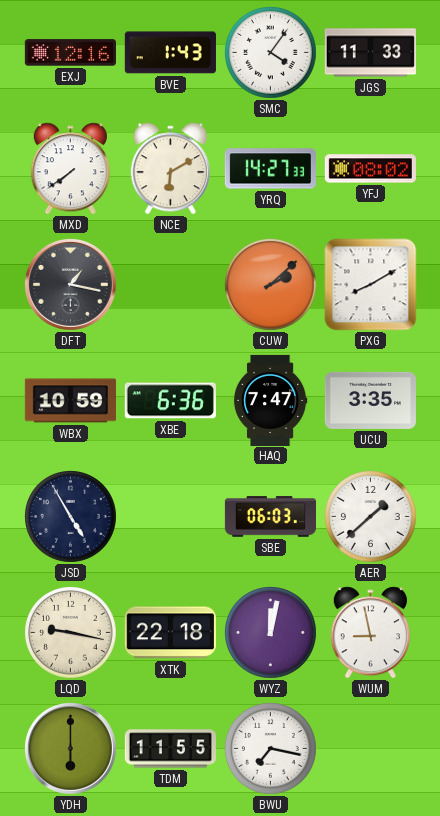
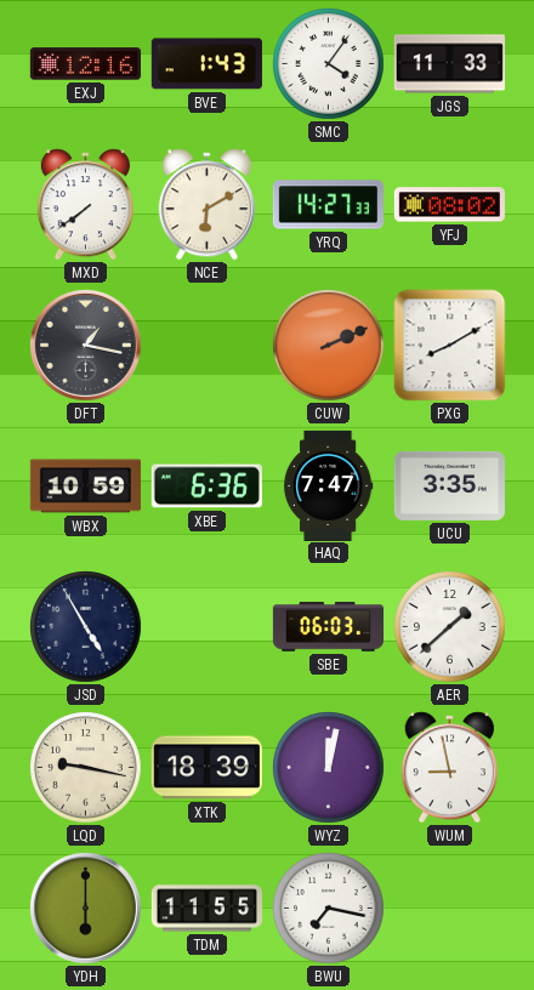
CUW: 2:08 -> 2:11
XTK: 22:18 -> 18:39
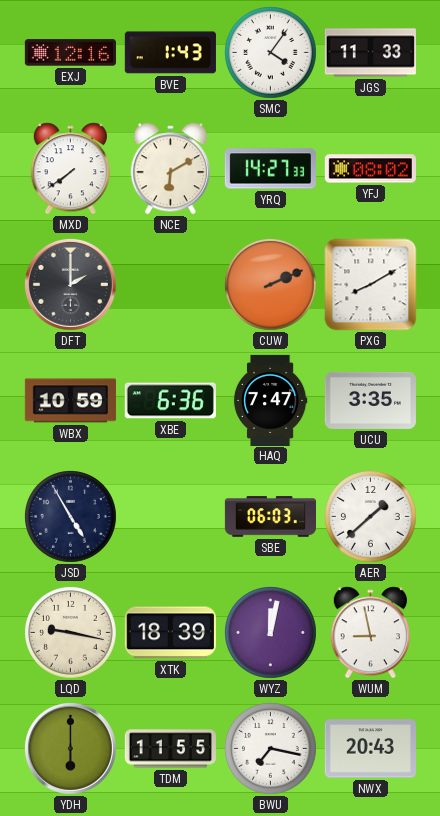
DFT: 1:17 -> 2:00
NWX: none -> 20:43
